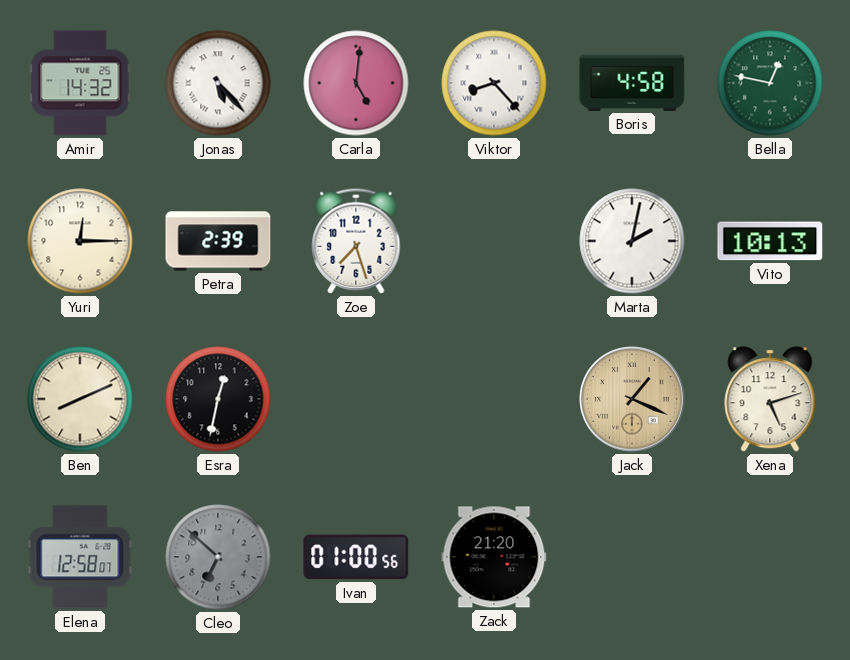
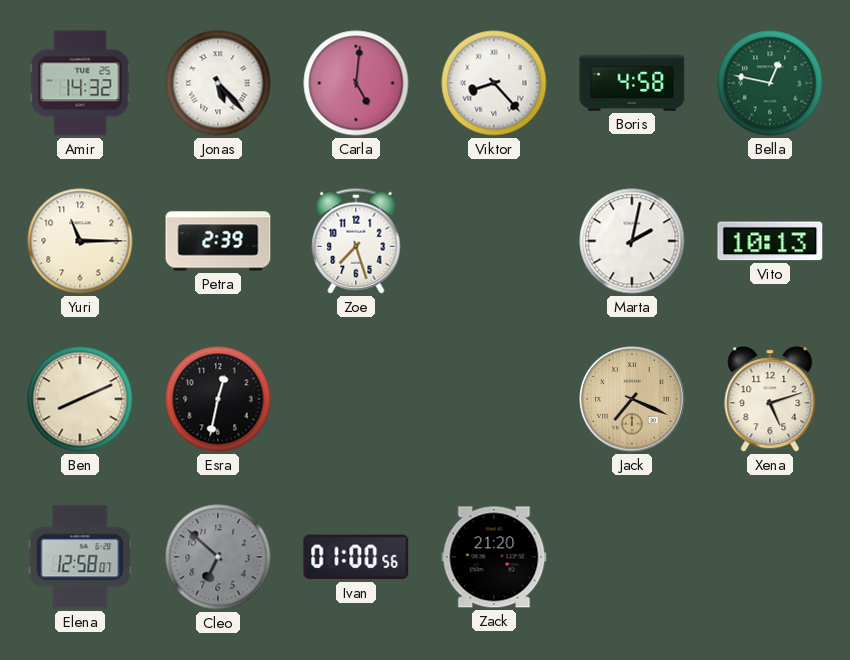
Yuri: 12:15 -> 11:15
Jack: 1:19 -> 7:19
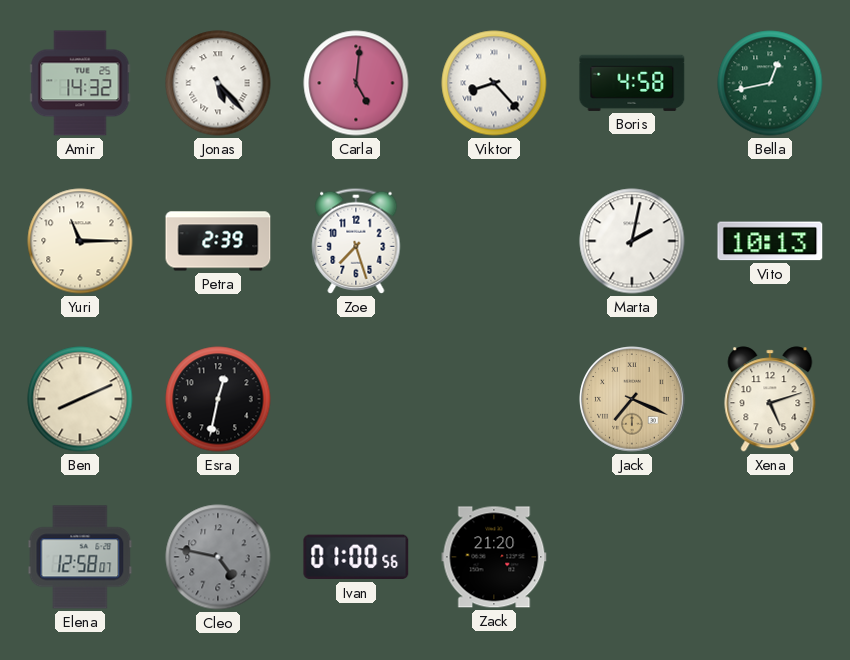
Bella: 12:47 -> 12:43
Cleo: 6:52 -> 4:47
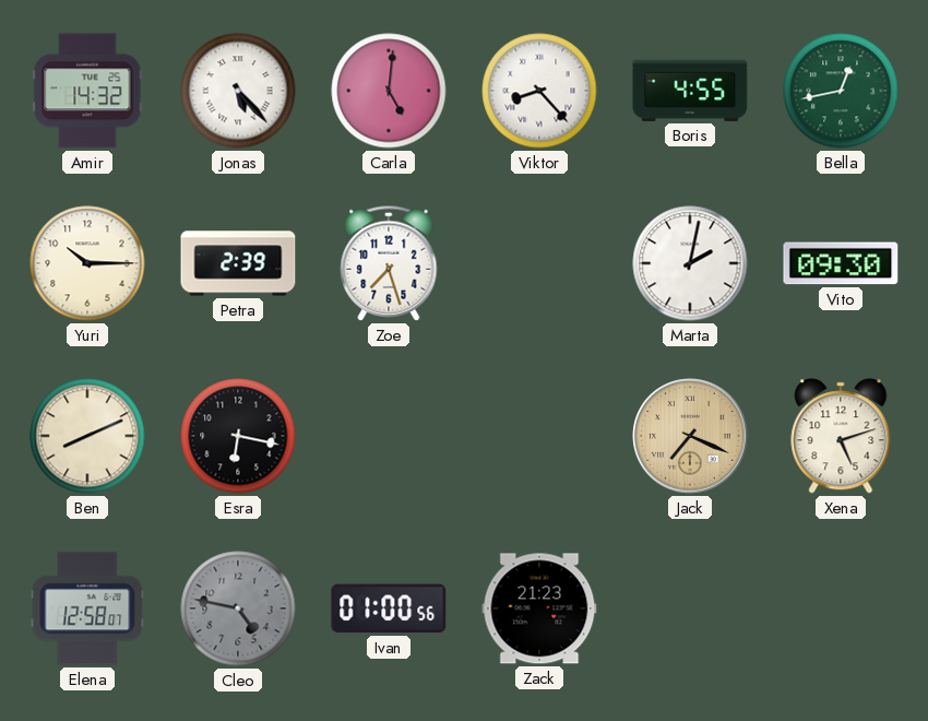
Boris: 4:58 -> 4:55
Yuri: 11:15 -> 10:15
Vito: 10:13 -> 09:30
Esra: 12:32 -> 6:17
Zack: 21:20 -> 21:23
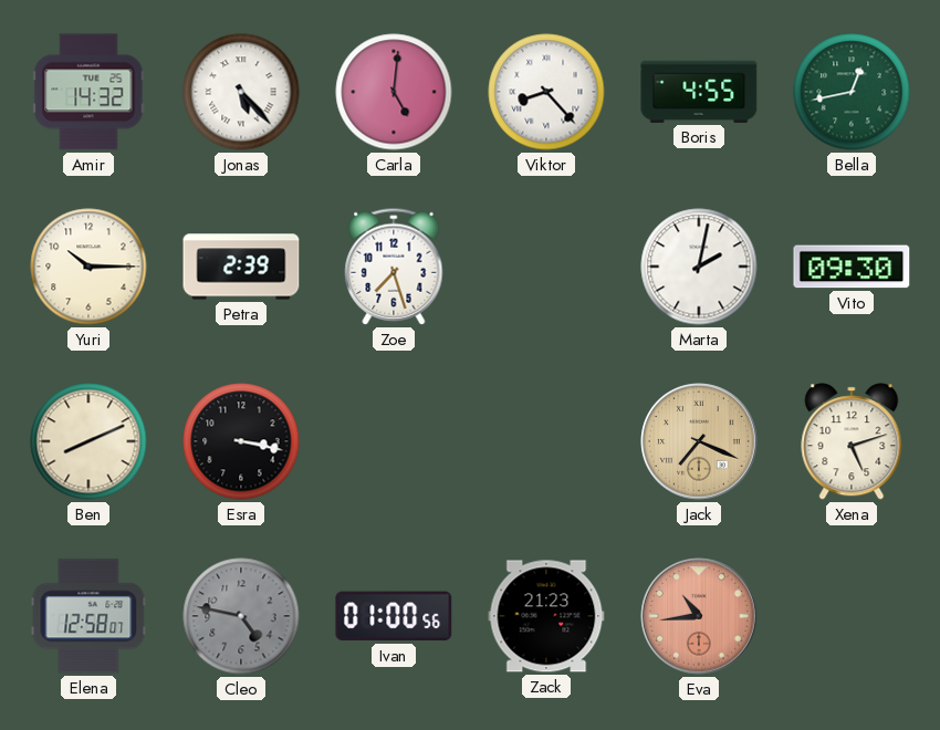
Esra: 6:17 -> 3:17
Eva: none -> 10:44
